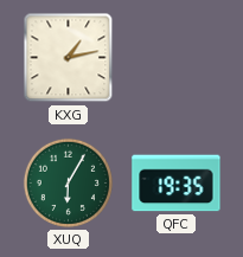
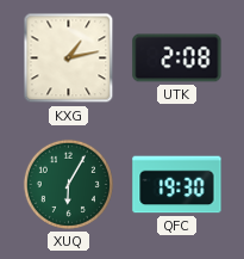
UTK: none -> 2:08
QFC: 19:35 -> 19:30
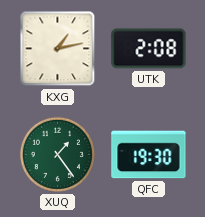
XUQ: 6:05 -> 1:24
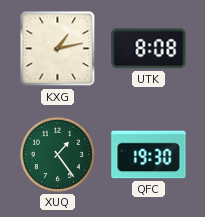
UTK: 2:08 -> 8:08
